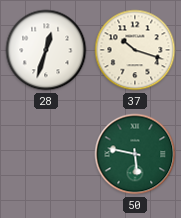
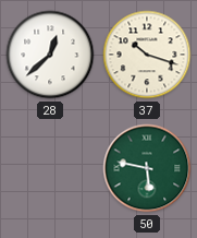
28: 12:33 -> 12:38
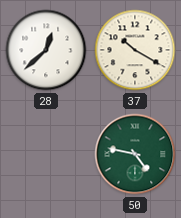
37: 10:18 -> 10:20
50: 5:47 -> 4:47
